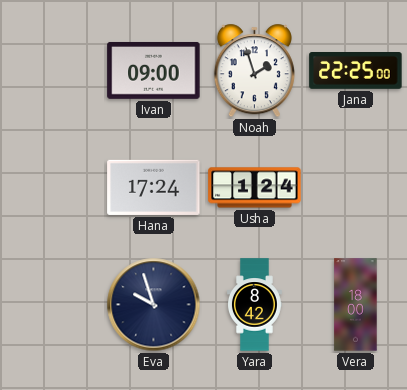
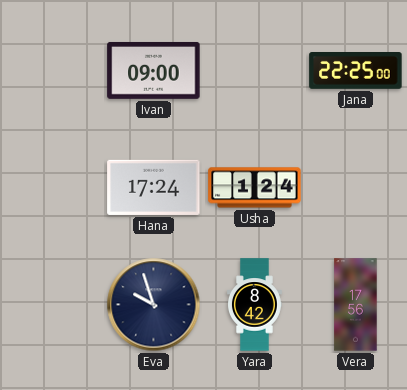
Noah: 1:57 -> none
Vera: 18:00 -> 17:56
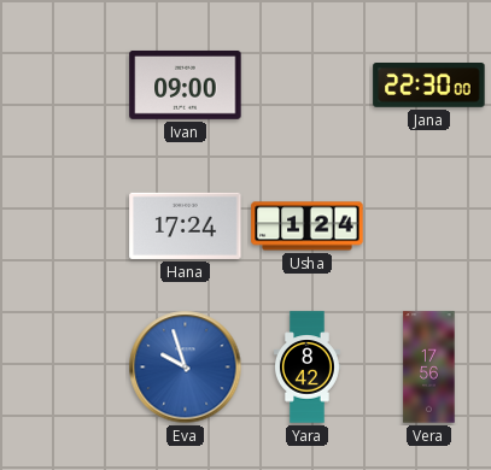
Jana: 22:25 -> 22:30
Eva dial: navy -> blue
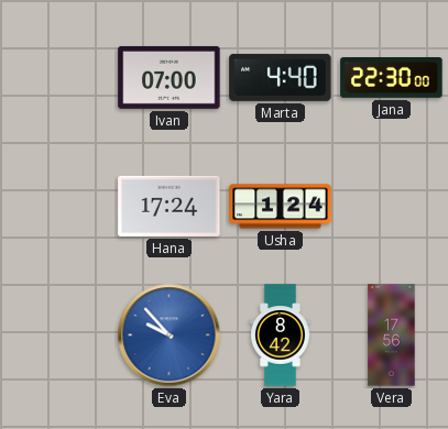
Ivan: 09:00 -> 07:00
Marta: none -> 4:40
Eva: 9:57 -> 9:53
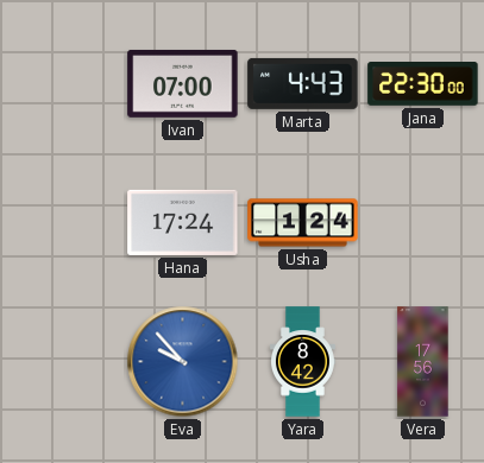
Marta: 4:40 -> 4:43
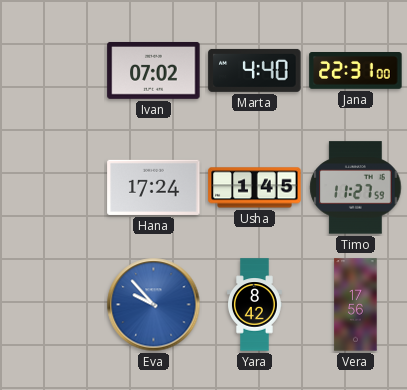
Ivan: 07:00 -> 07:02
Marta: 4:43 -> 4:40
Jana: 22:30 -> 22:31
Usha: 1:24 -> 1:45
Timo: none -> 11:27
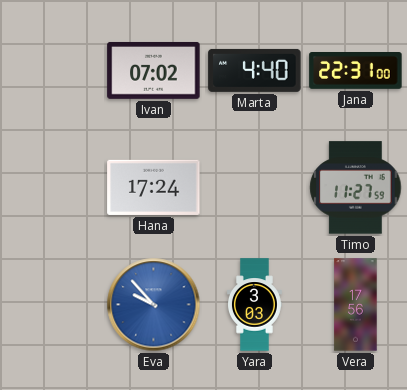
Usha: 1:45 -> none
Yara: 8:42 -> 3:03
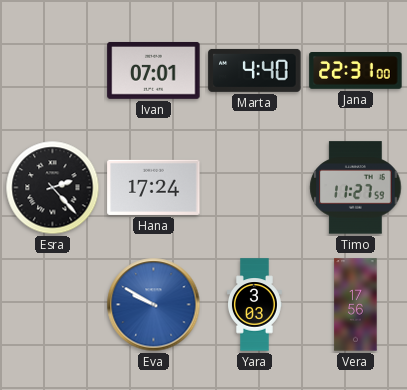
Ivan: 07:02 -> 07:01
Esra: none -> 2:23
Eva: 9:53 -> 9:50
